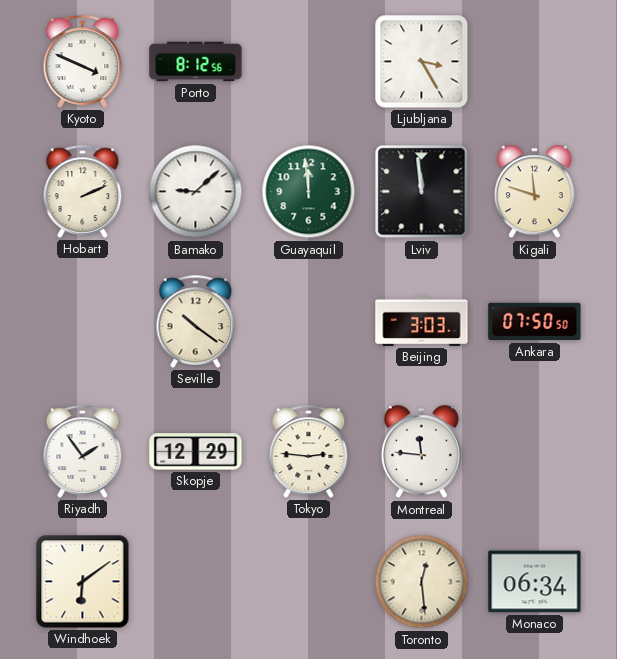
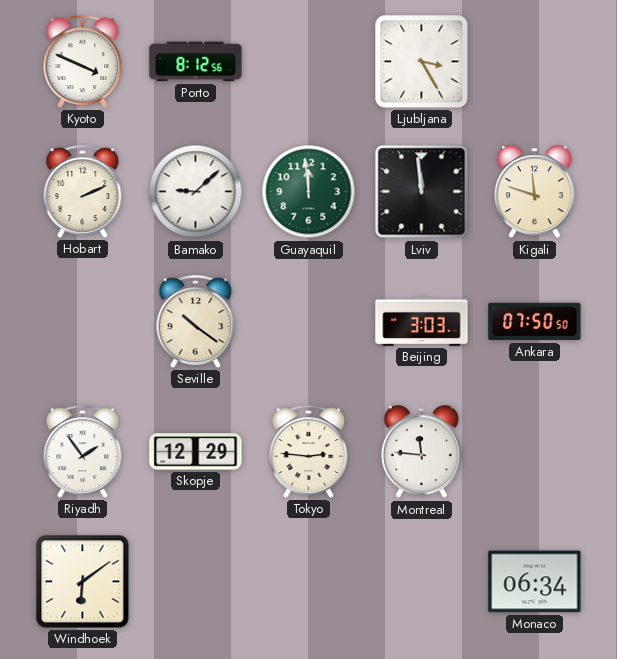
Toronto: 12:29 -> none
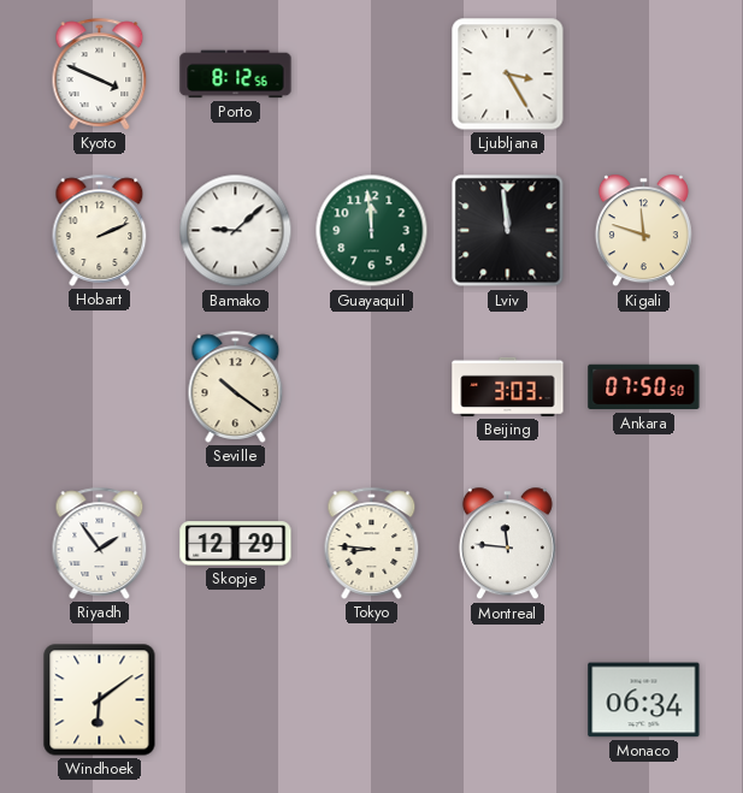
Tokyo: 2:46 -> 8:46
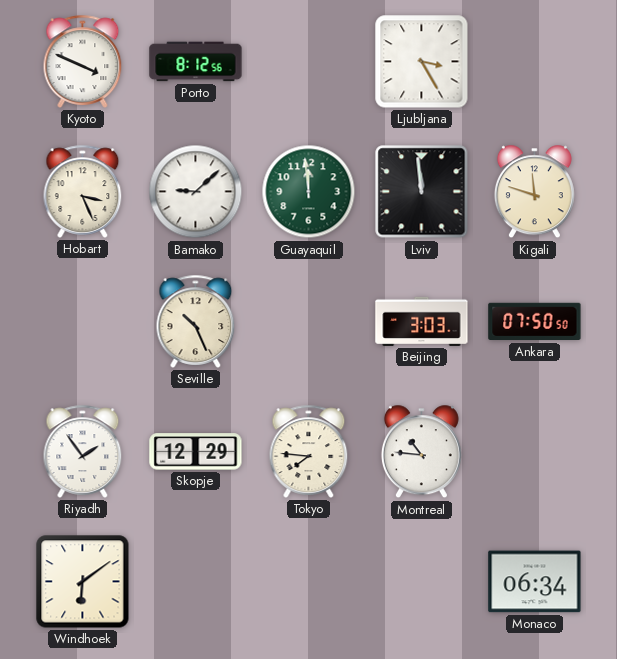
Hobart: 2:11 -> 3:26
Seville: 10:21 -> 10:26
Tokyo: 8:46 -> 7:46
Montreal: 11:46 -> 10:46
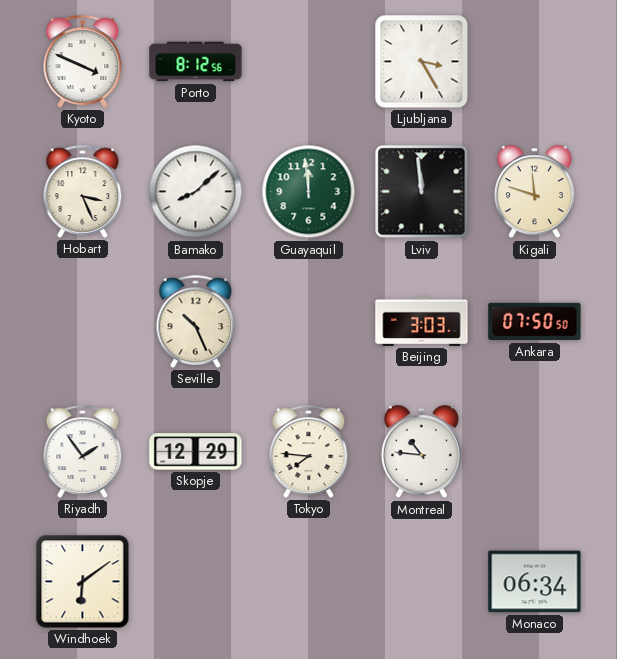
Bamako: 9:08 -> 8:08
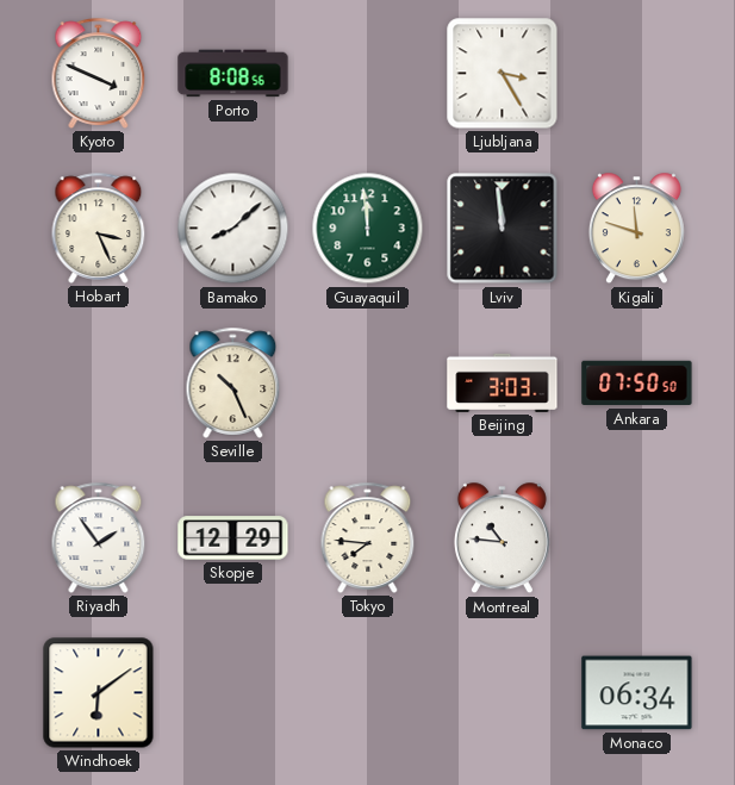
Porto: 8:12 -> 8:08
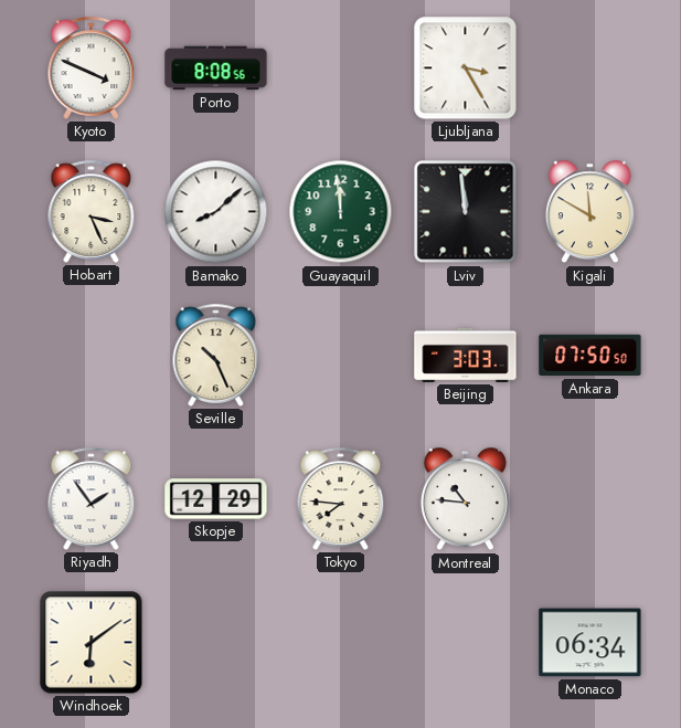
Kigali: 11:48 -> 11:50
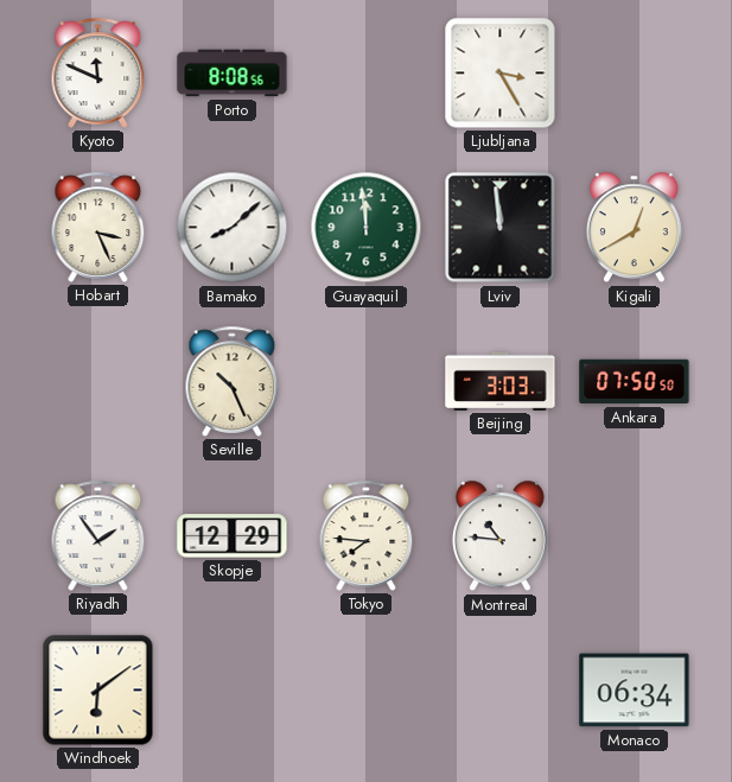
Kyoto: 3:49 -> 11:49
Kigali: 11:50 -> 12:40
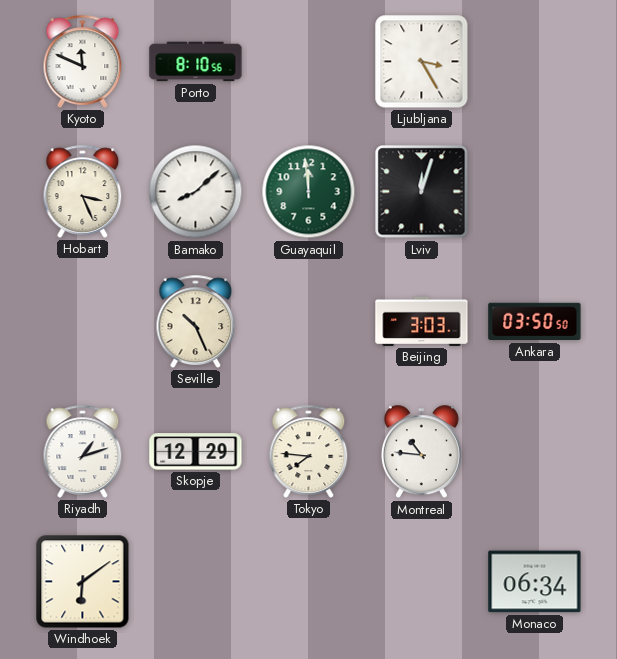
Porto: 8:08 -> 8:10
Lviv: 11:59 -> 12:03
Kigali: 12:40 -> none
Ankara: 07:50 -> 03:50
Riyadh: 1:54 -> 1:12
